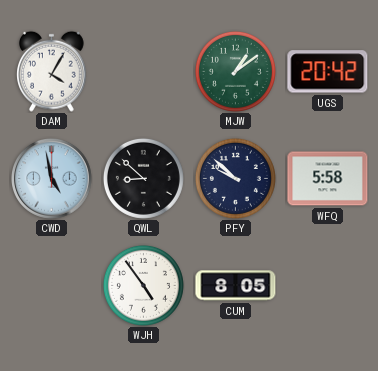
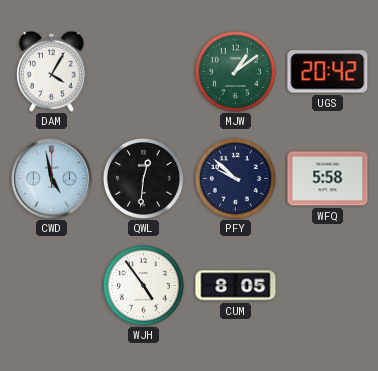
QWL: 8:52 -> 12:31
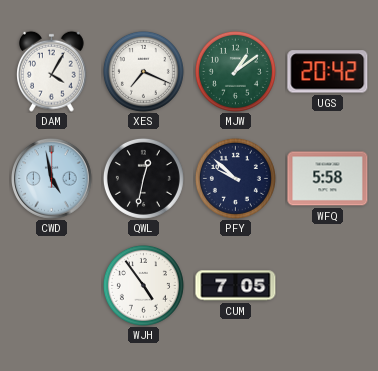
XES: none -> 7:19
QWL: 12:31 -> 12:32
CUM: 8:05 -> 7:05
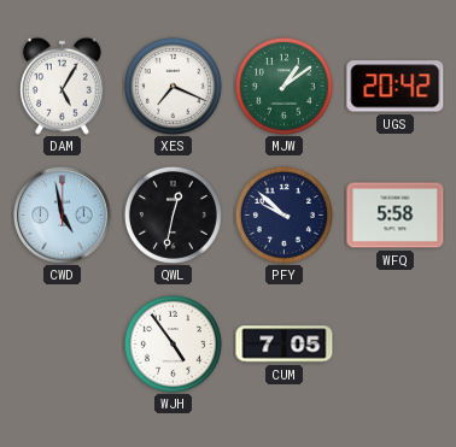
DAM: 4:05 -> 5:05
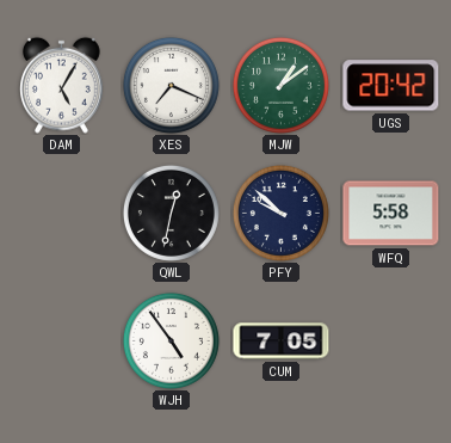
CWD: 4:58 -> none
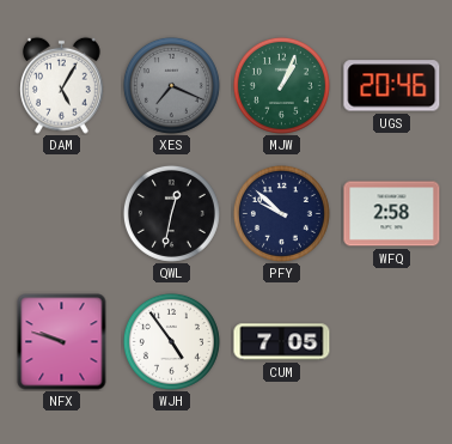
XES dial: white -> grey
MJW: 1:09 -> 1:04
UGS: 20:42 -> 20:46
WFQ: 5:58 -> 2:58
NFX: none -> 9:48
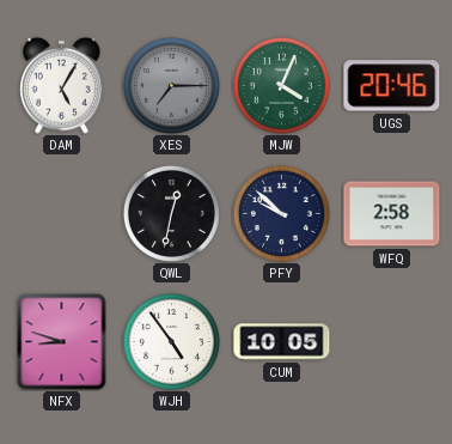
XES: 7:19 -> 7:15
MJW: 1:04 -> 4:04
NFX: 9:48 -> 8:48
CUM: 7:05 -> 10:05
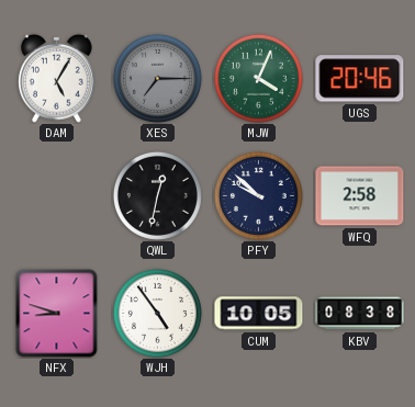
KBV: none -> 08:38
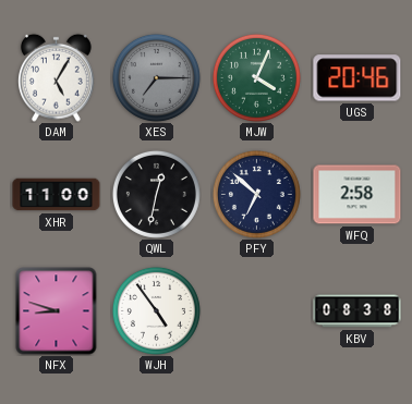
XHR: none -> 11:00
PFY: 9:52 -> 6:52
CUM: 10:05 -> none
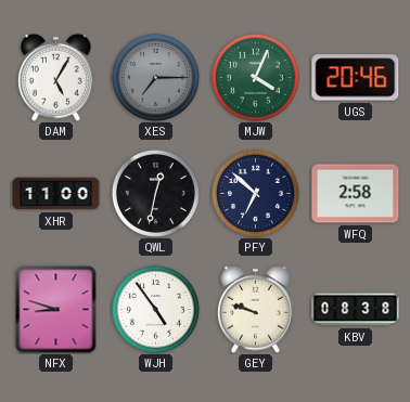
GEY: none -> 9:48
